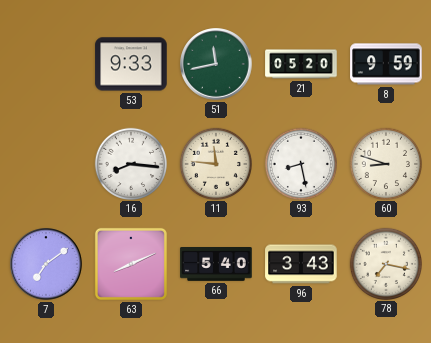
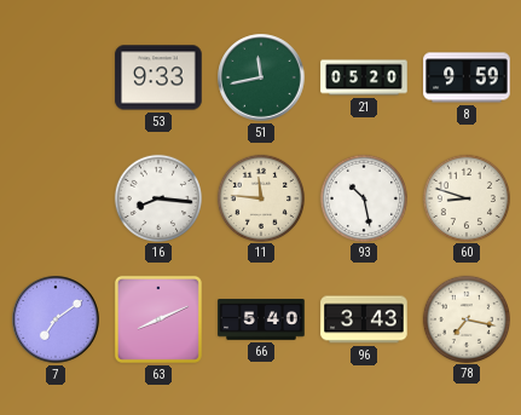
93: 8:28 -> 10:28
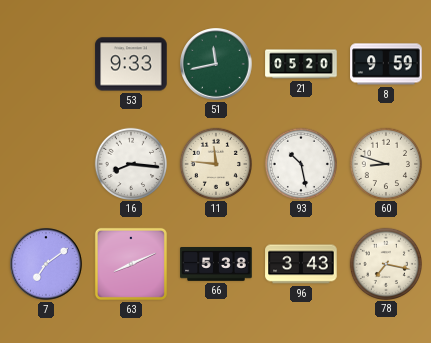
66: 5:40 -> 5:38
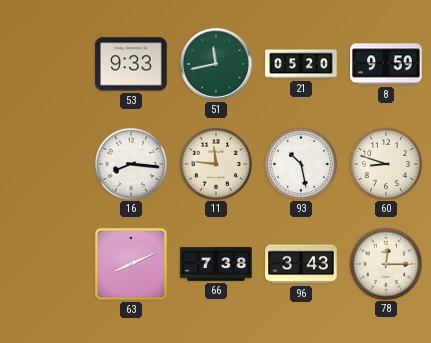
7: 7:09 -> none
66: 5:38 -> 7:38
78: 7:17 -> 12:15
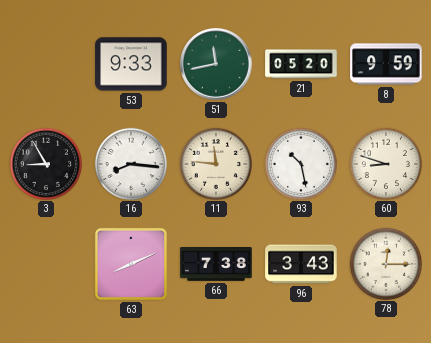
3: none -> 8:55
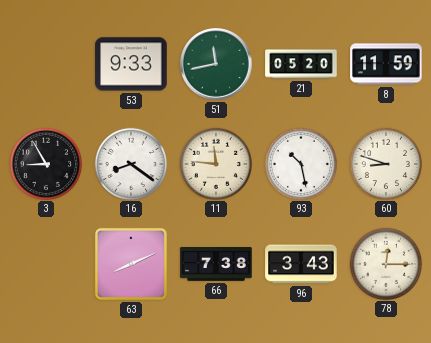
8: 9:59 -> 11:59
16: 8:16 -> 8:21
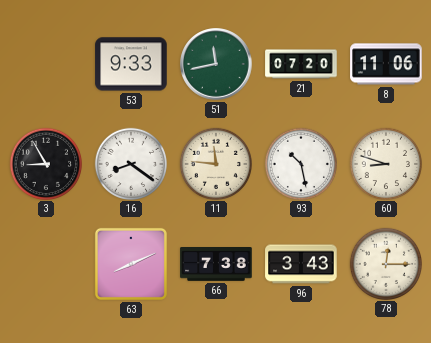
21: 05:20 -> 07:20
8: 11:59 -> 11:06
